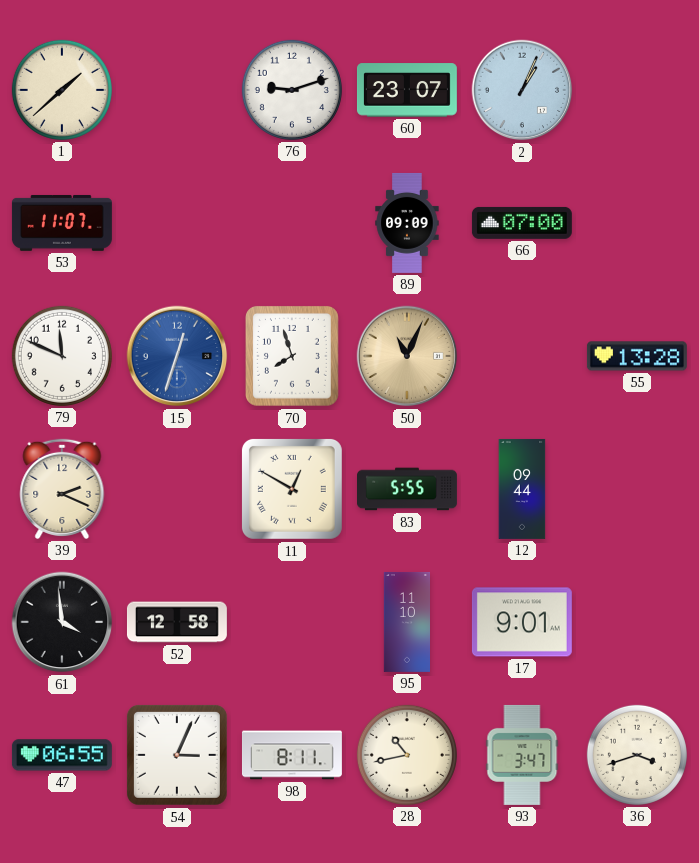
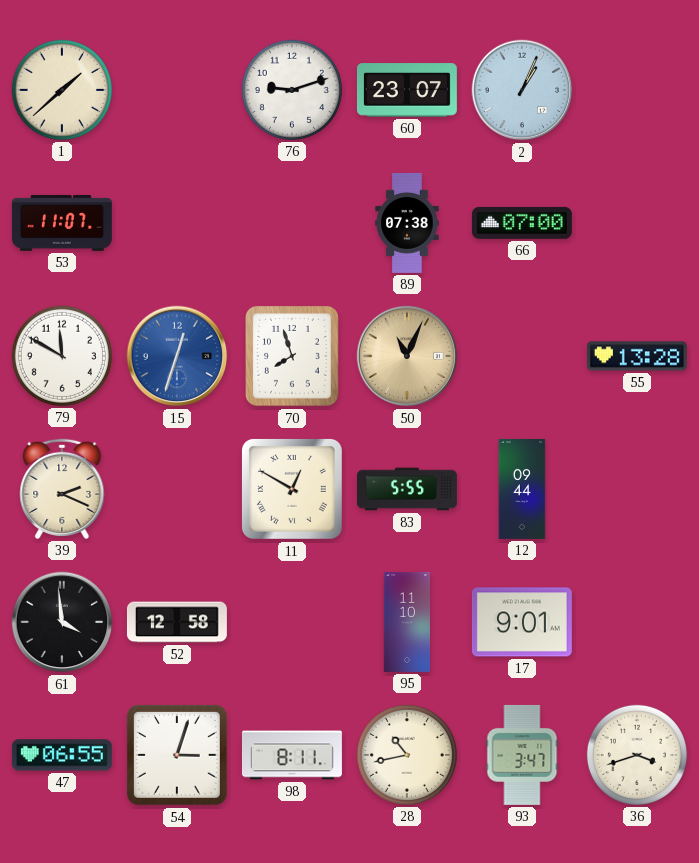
89: 09:09 -> 07:38
79: 11:49 -> 11:50
54: 3:04 -> 3:03
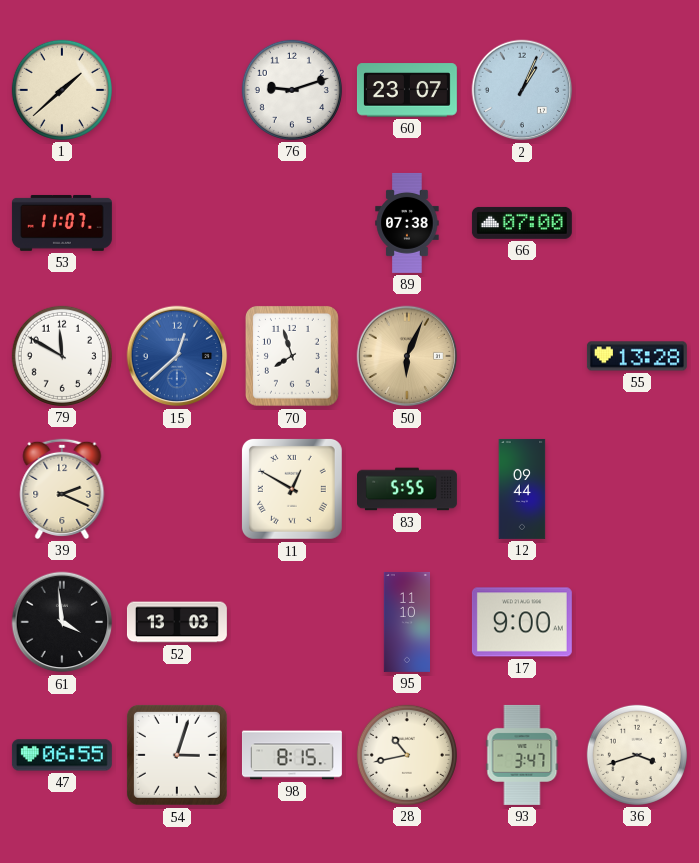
15: 12:33 -> 12:38
50: 11:04 -> 6:04
52: 12:58 -> 13:03
17: 9:01 -> 9:00
98: 8:11 -> 8:15
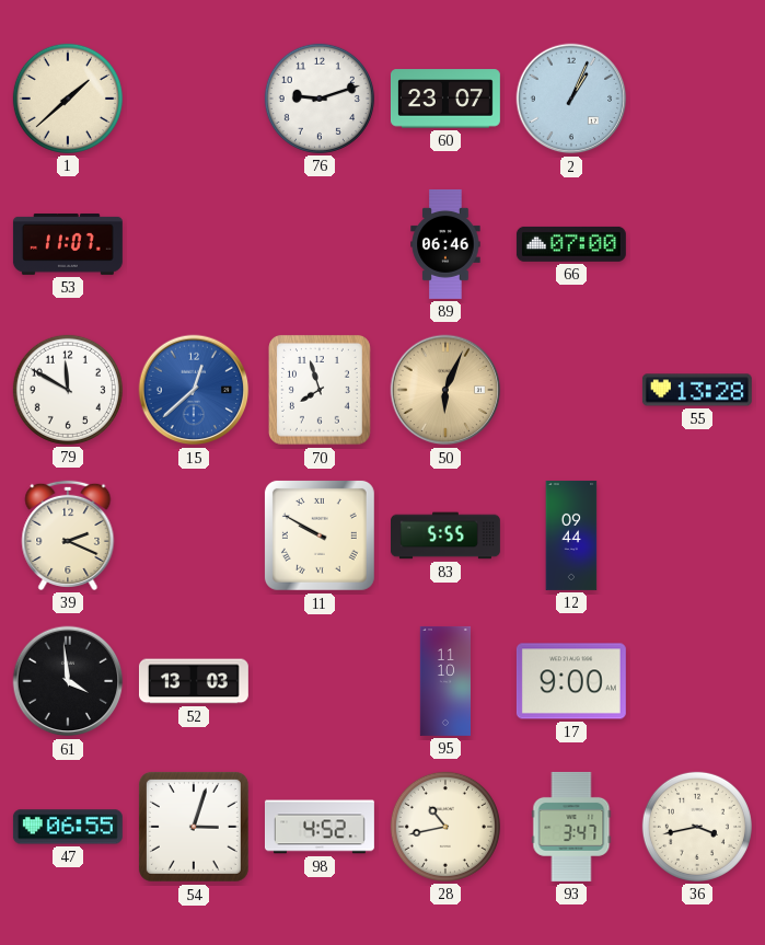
89: 07:38 -> 06:46
11: 12:50 -> 9:50
98: 8:15 -> 4:52
36: 3:42 -> 3:43
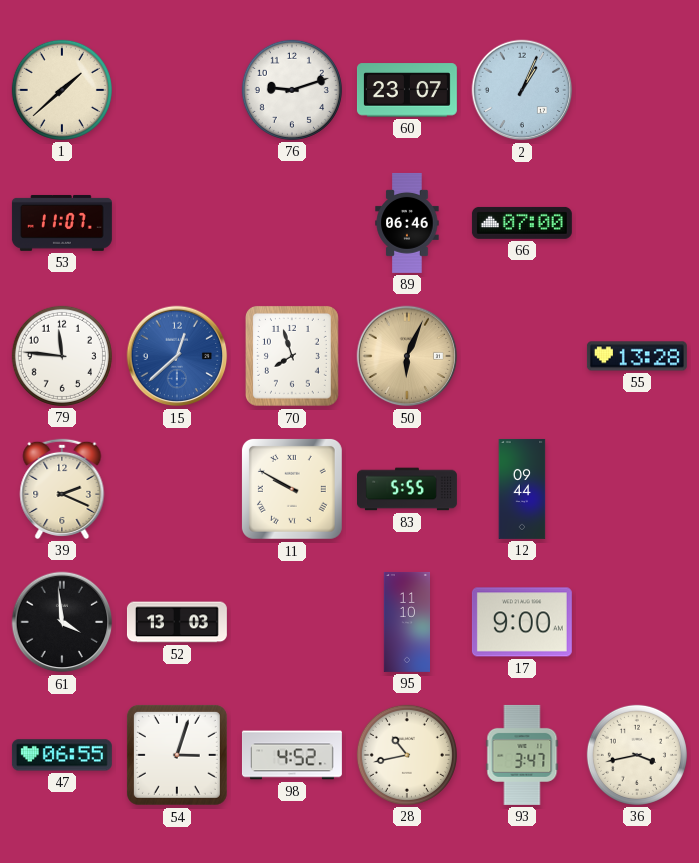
79: 11:50 -> 11:46
